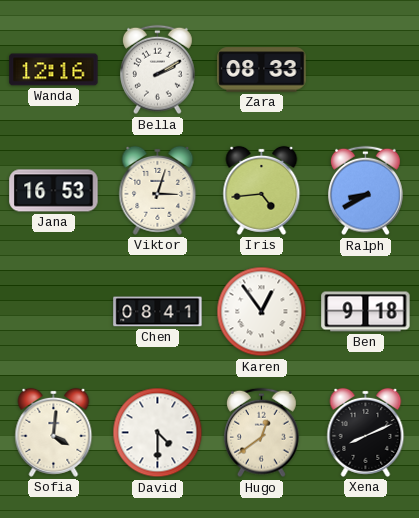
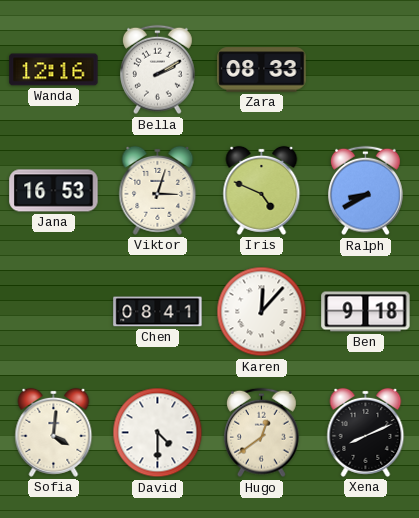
Iris: 4:44 -> 4:49
Karen: 12:54 -> 12:07
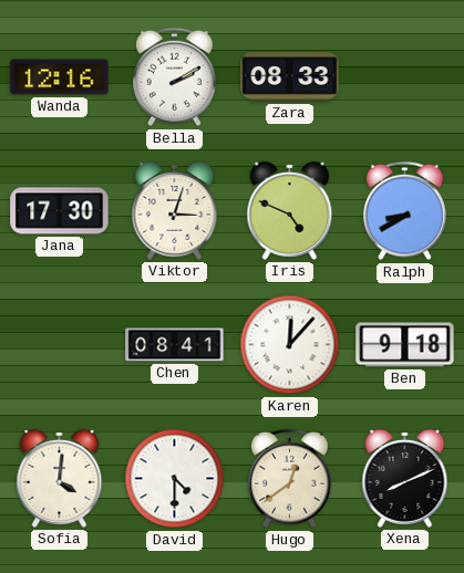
Jana: 16:53 -> 17:30
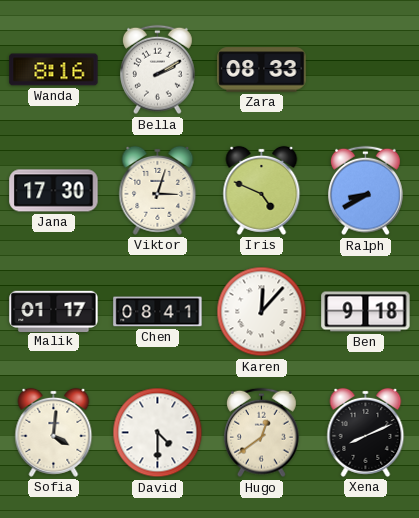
Wanda: 12:16 -> 8:16
Malik: none -> 01:17
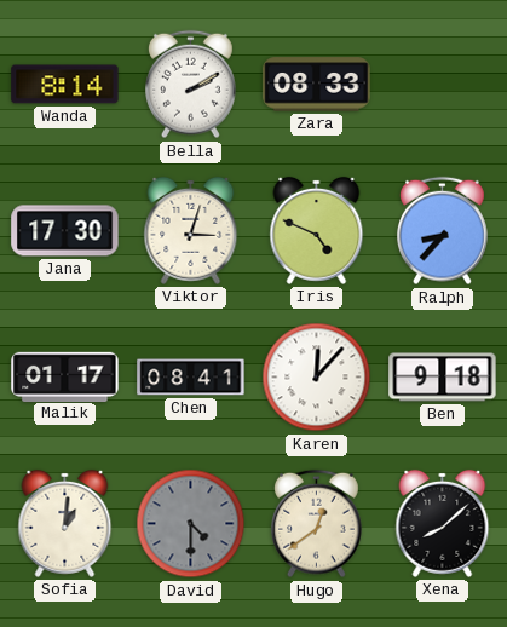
Wanda: 8:16 -> 8:14
Ralph: 8:40 -> 8:37
Sofia: 4:01 -> 1:01
David dial: white -> grey
Xena: 8:11 -> 8:08
